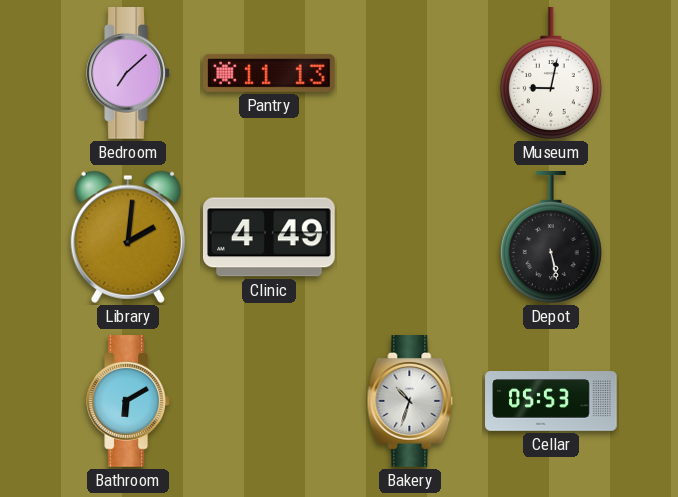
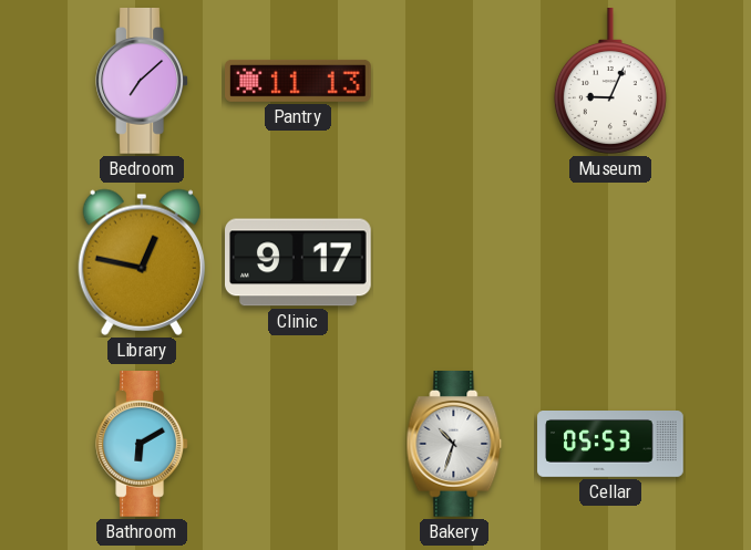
Museum: 9:02 -> 9:04
Library: 2:01 -> 12:47
Clinic: 4:49 -> 9:17
Depot: 5:28 -> none
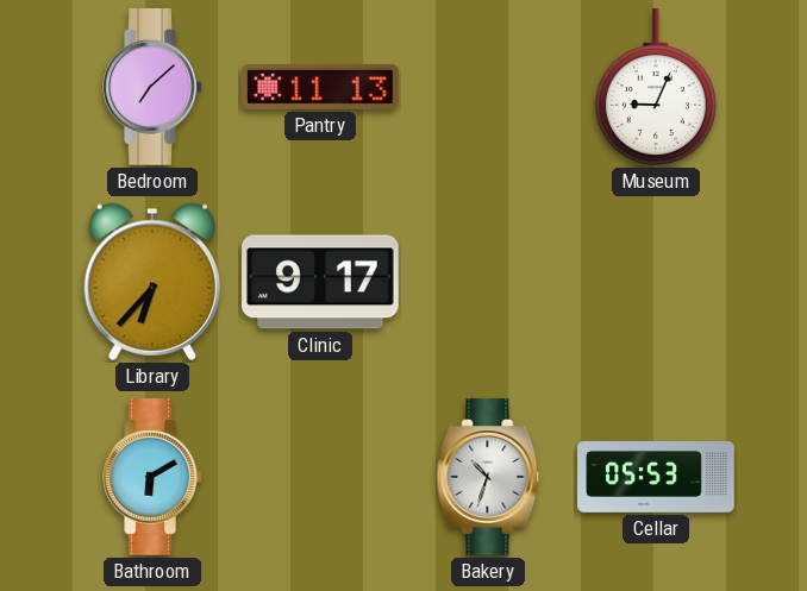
Library: 12:47 -> 6:37
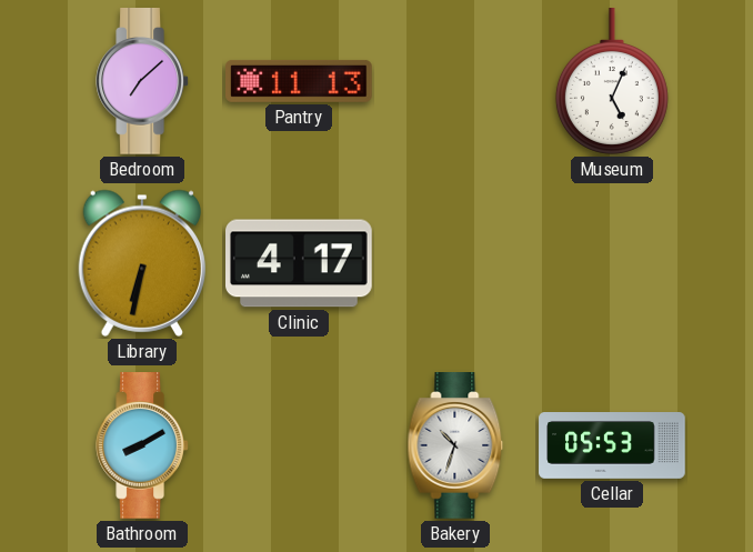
Museum: 9:04 -> 5:04
Library: 6:37 -> 6:32
Clinic: 9:17 -> 4:17
Bathroom: 6:10 -> 8:10
